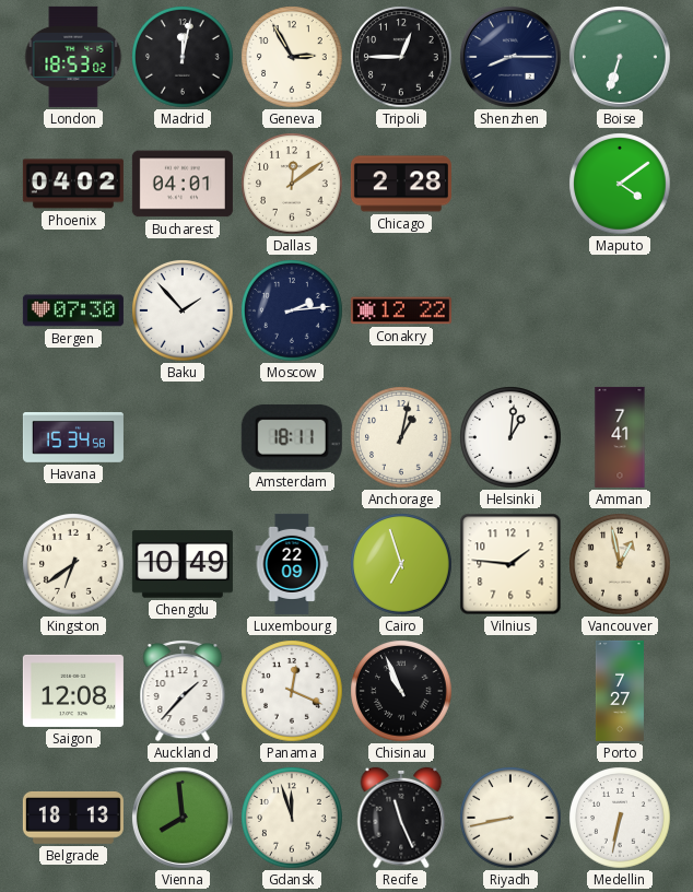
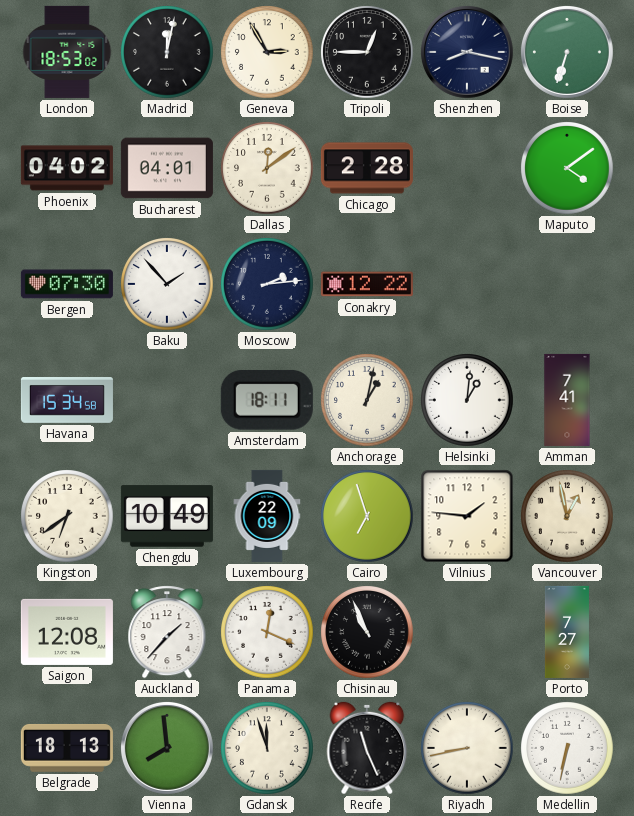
Shenzhen: 8:15 -> 8:17
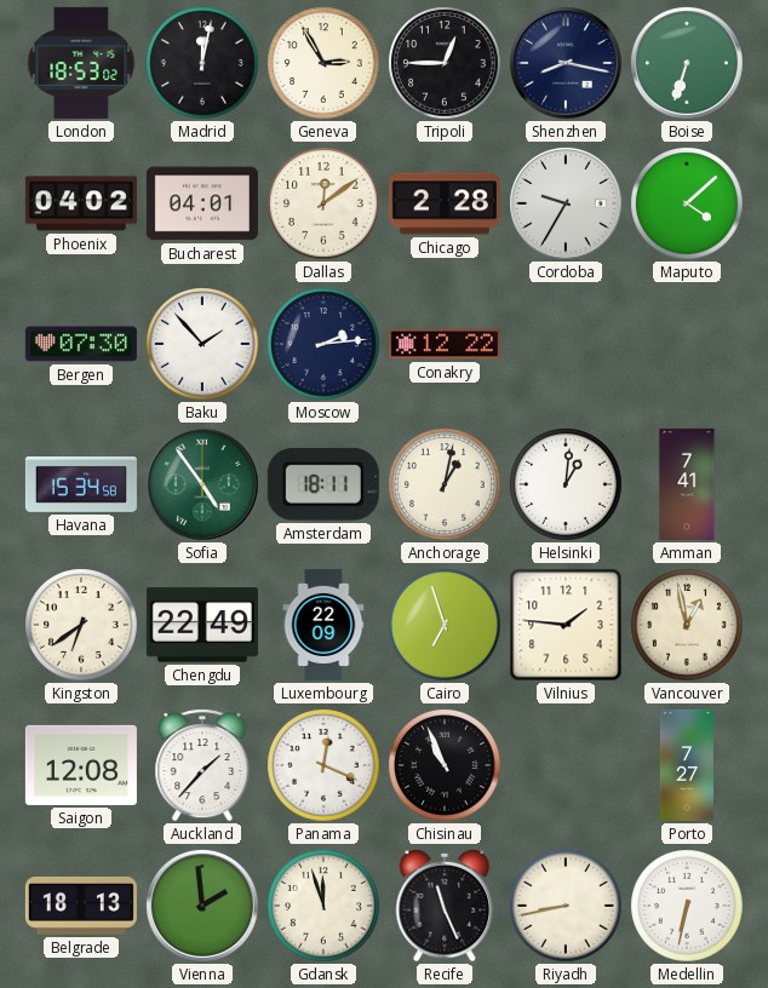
Cordoba: none -> 9:35
Maputo: 4:09 -> 4:08
Sofia: none -> 4:54
Chengdu: 10:49 -> 22:49
Vienna: 7:59 -> 1:59
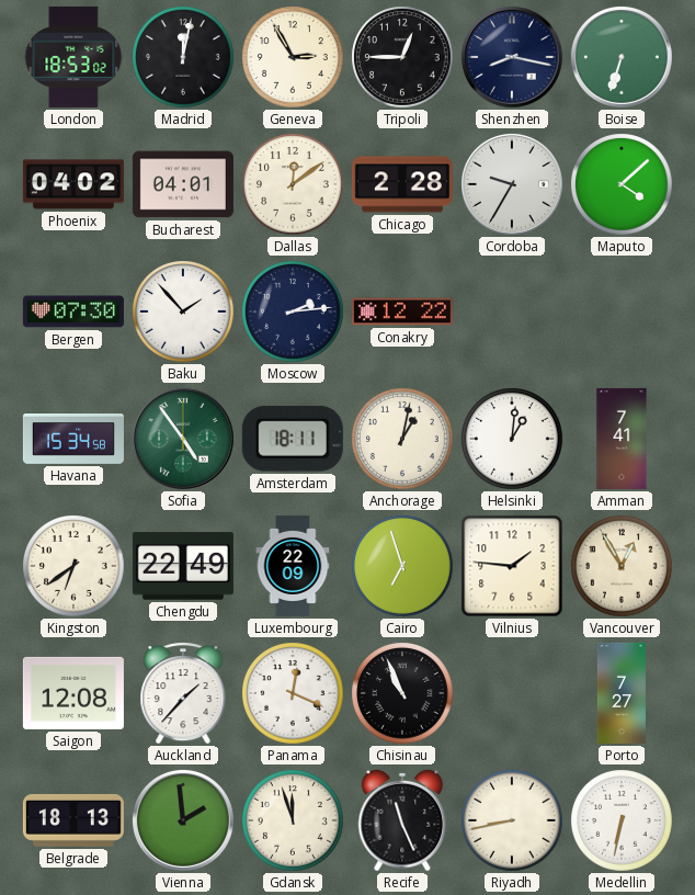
Vancouver: 12:58 -> 12:55
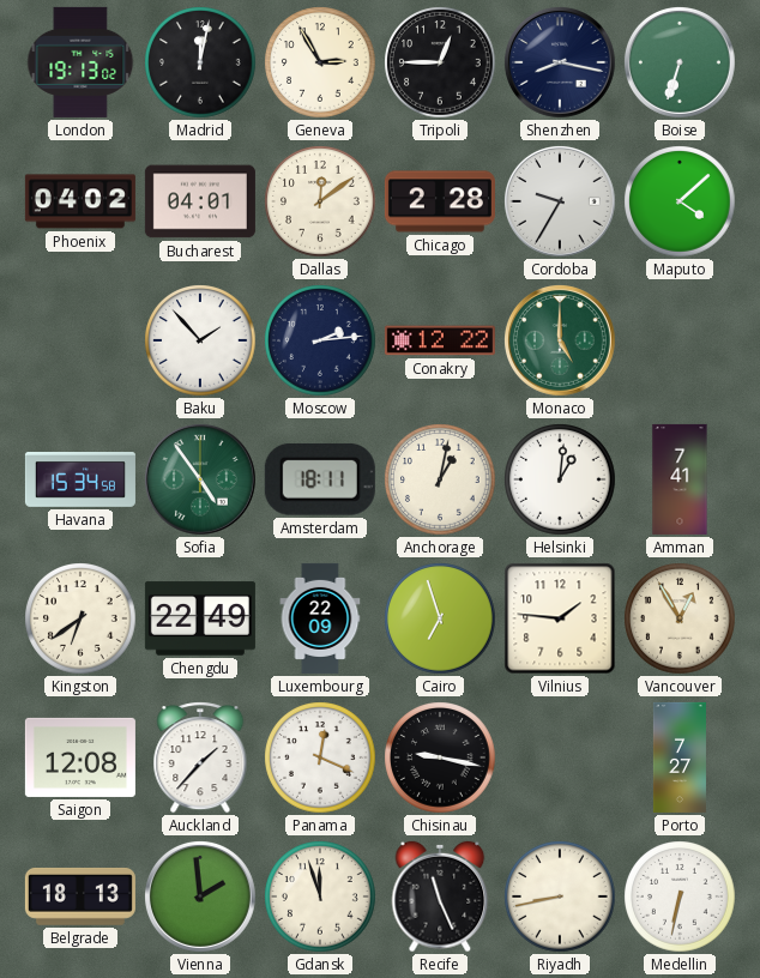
London: 18:53 -> 19:13
Bergen: 07:30 -> none
Monaco: none -> 5:00
Chisinau: 10:56 -> 9:17
